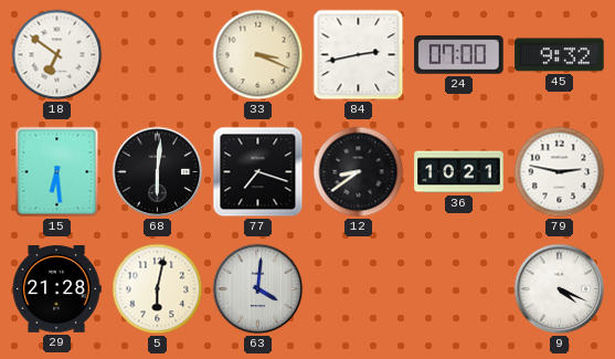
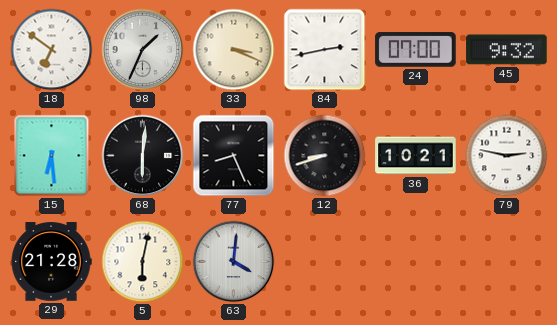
98: none -> 1:34
77: 7:18 -> 8:26
12: 8:39 -> 8:42
9: 4:19 -> none
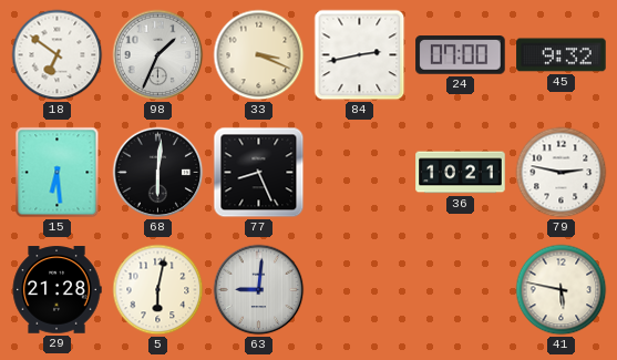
12: 8:42 -> none
63: 4:01 -> 9:01
41: none -> 5:47
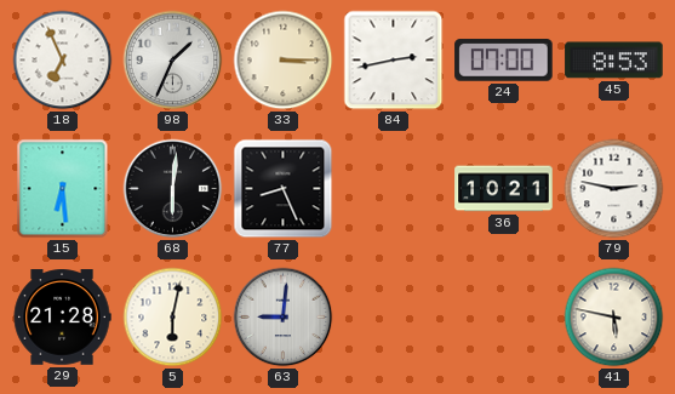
18: 6:51 -> 6:56
33: 3:19 -> 3:15
45: 9:32 -> 8:53
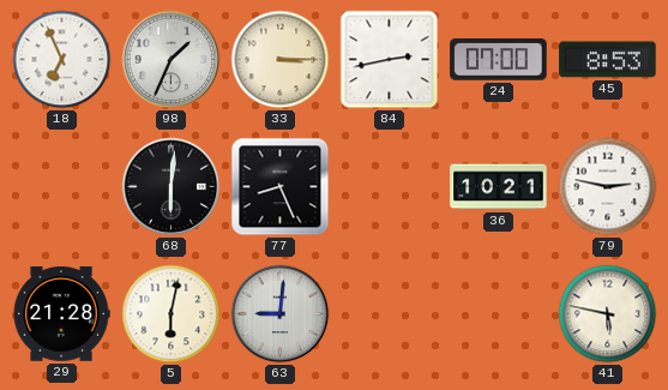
15: 6:29 -> none
